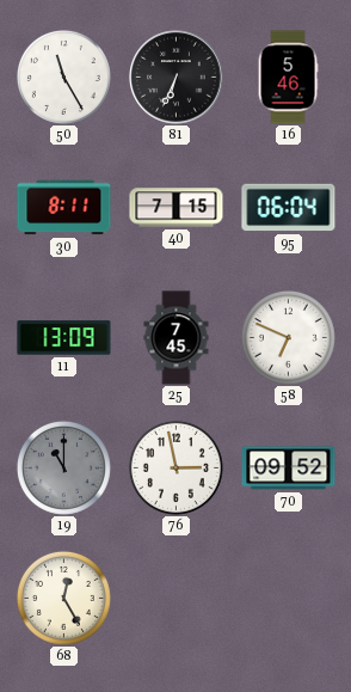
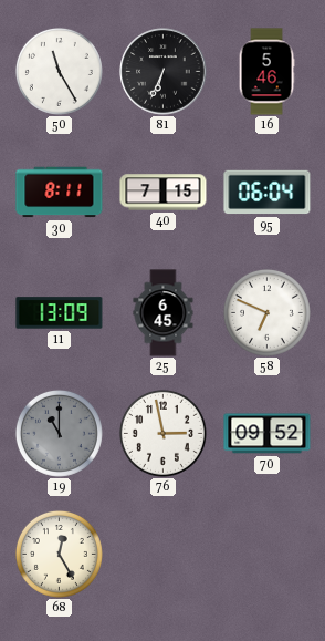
25: 7:45 -> 6:45
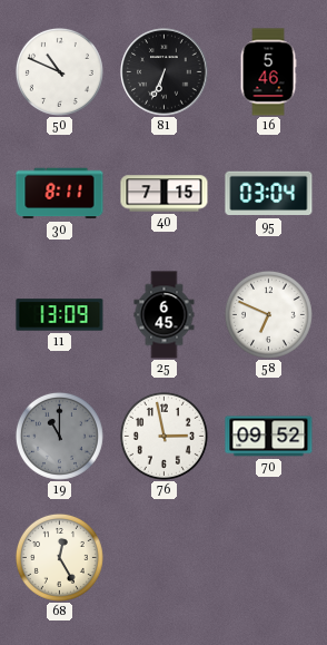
50: 11:25 -> 10:49
95: 06:04 -> 03:04
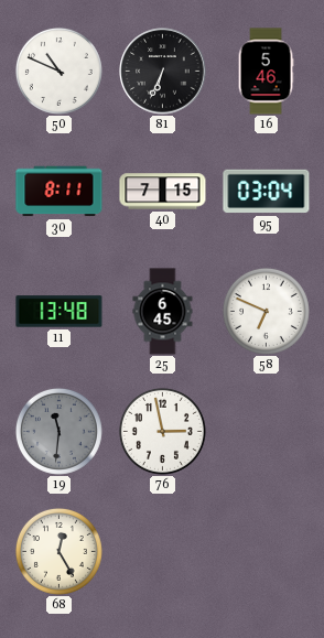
11: 13:09 -> 13:48
19: 11:00 -> 11:31
70: 09:52 -> none
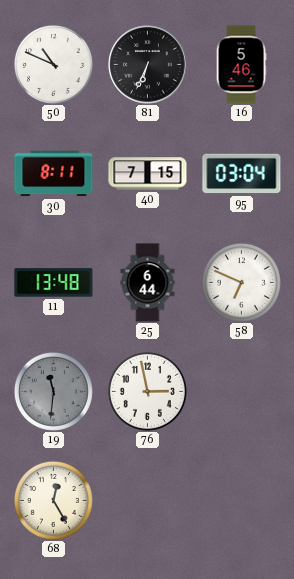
25: 6:45 -> 6:44
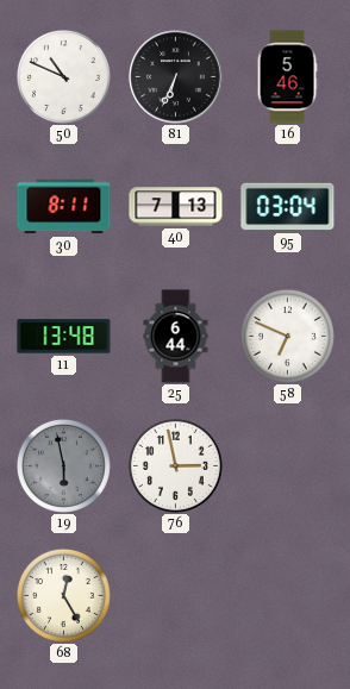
40: 7:15 -> 7:13
19: 11:31 -> 5:58
